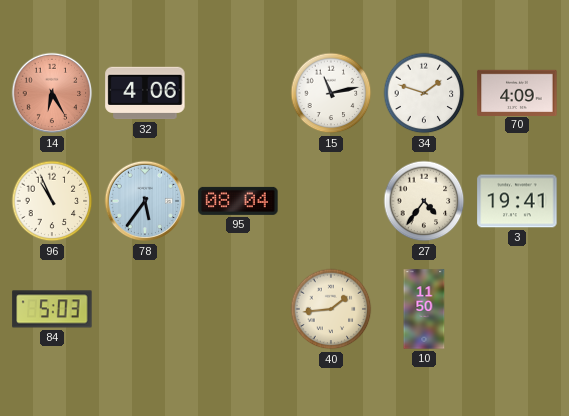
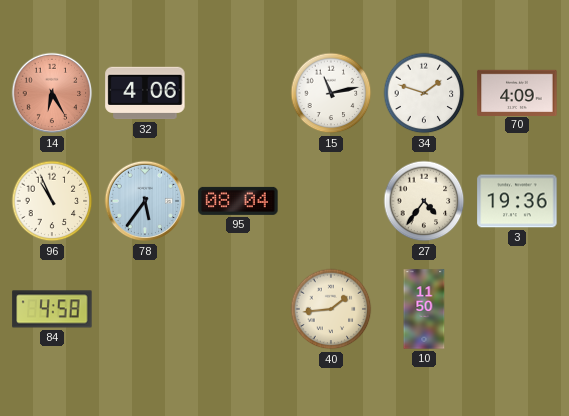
3: 19:41 -> 19:36
84: 5:03 -> 4:58
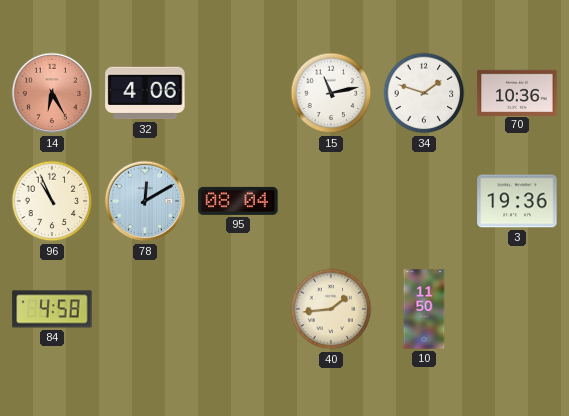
70: 4:09 -> 10:36
78: 5:36 -> 12:10
27: 4:36 -> none
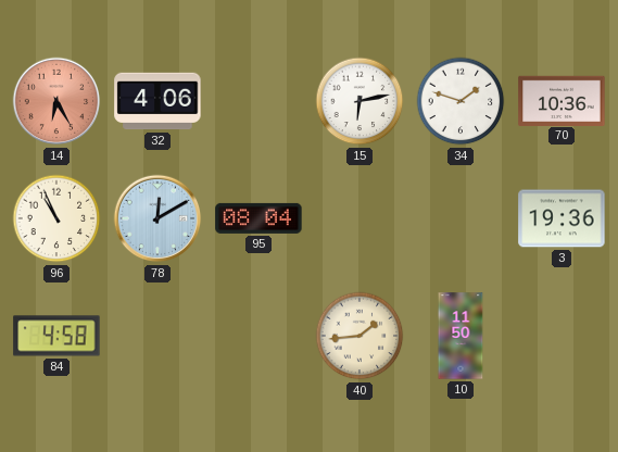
15: 11:13 -> 6:13
